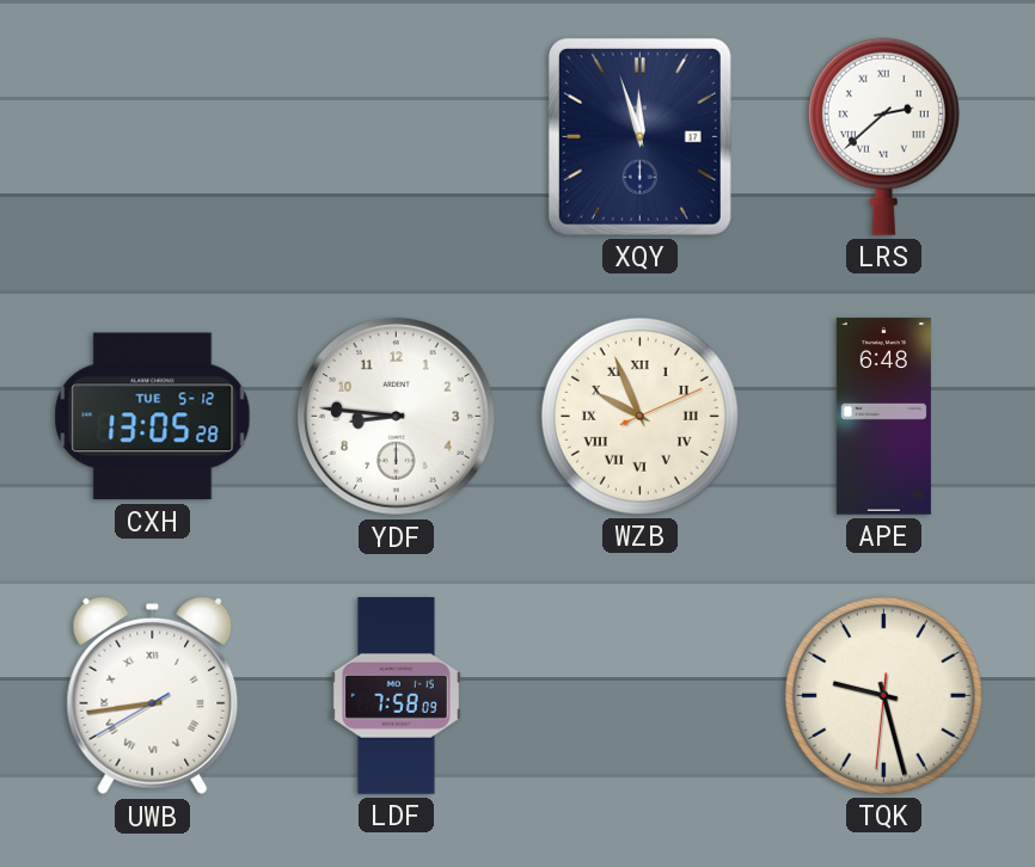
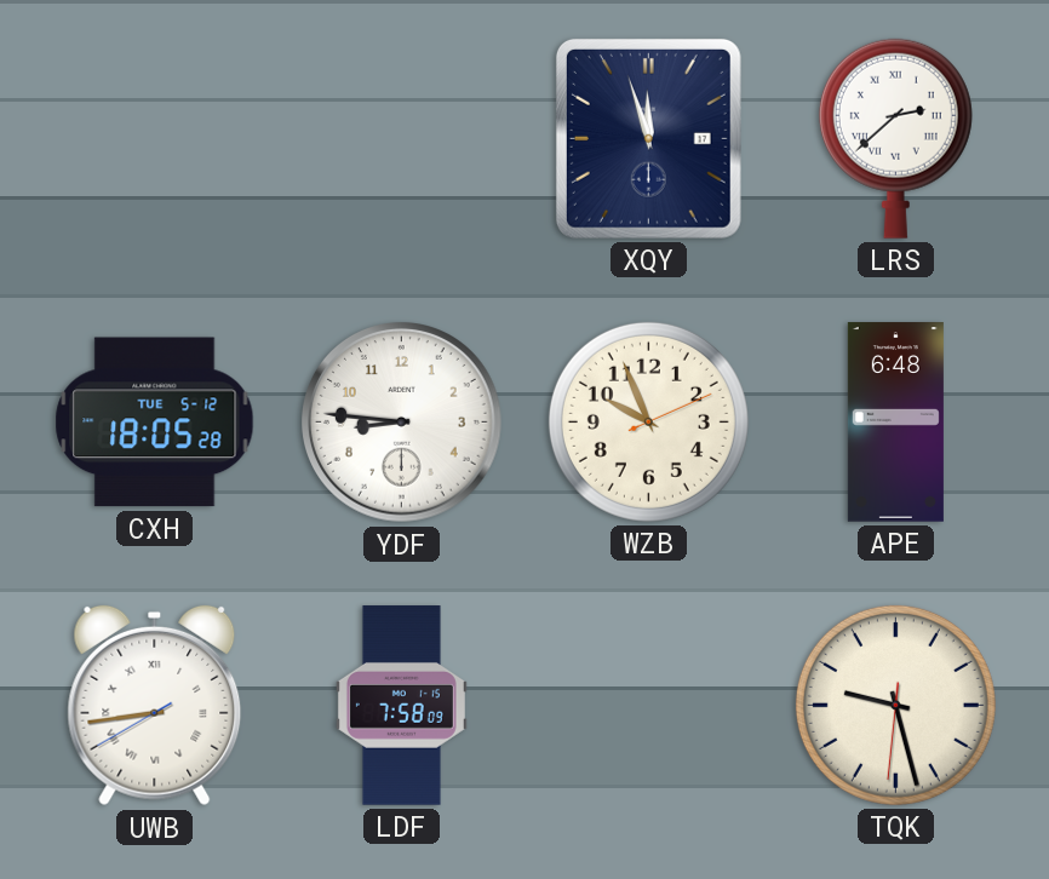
CXH: 13:05 -> 18:05
WZB numerals: Roman -> Arabic
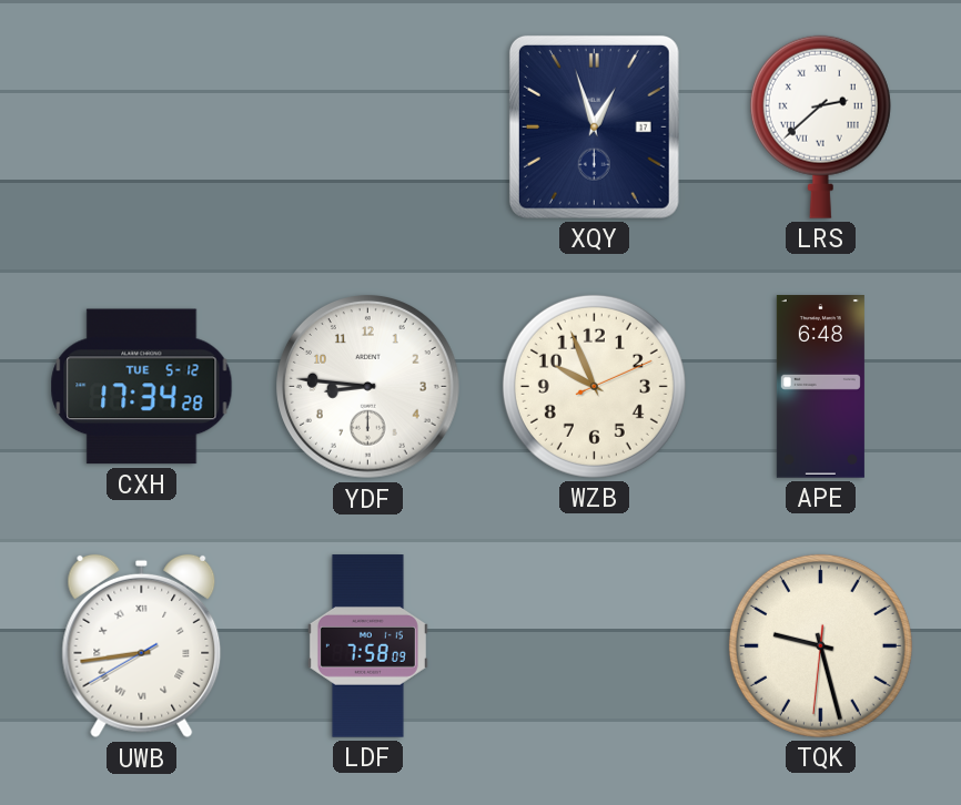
XQY: 11:57 -> 12:57
CXH: 18:05 -> 17:34
